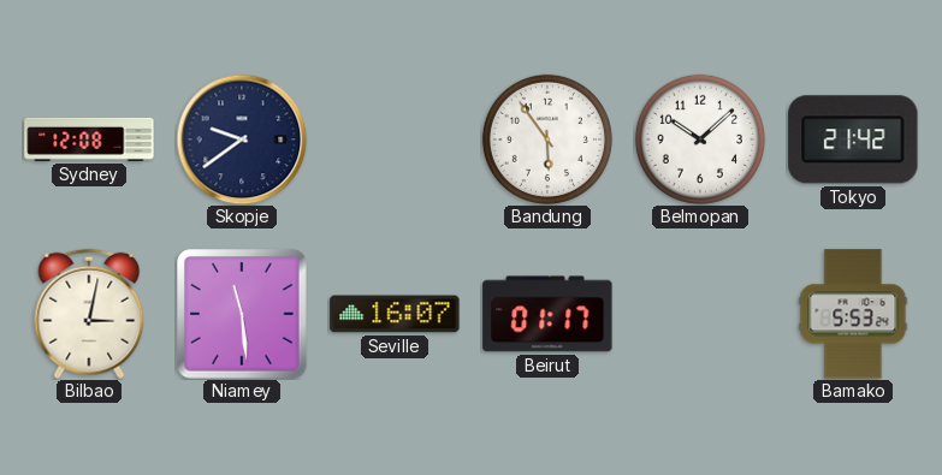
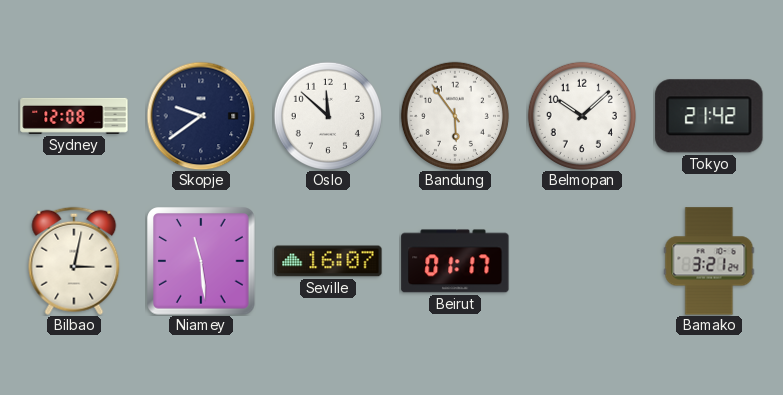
Oslo: none -> 11:52
Bamako: 5:53 -> 3:21
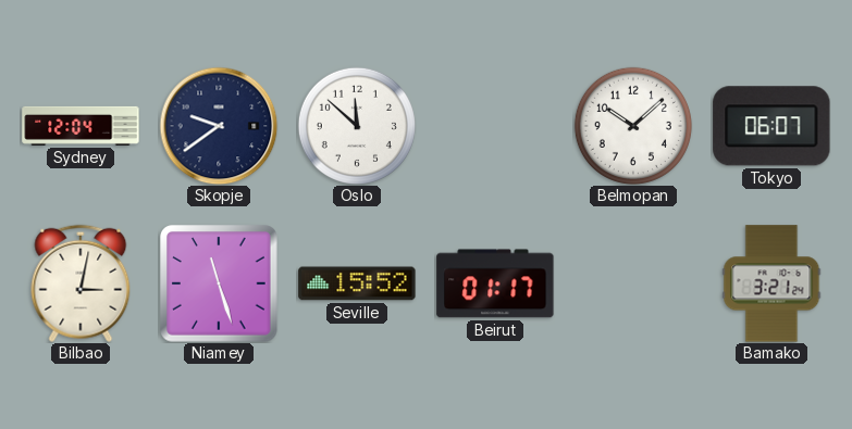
Sydney: 12:08 -> 12:04
Bandung: 5:54 -> none
Tokyo: 21:42 -> 06:07
Niamey: 11:29 -> 11:27
Seville: 16:07 -> 15:52
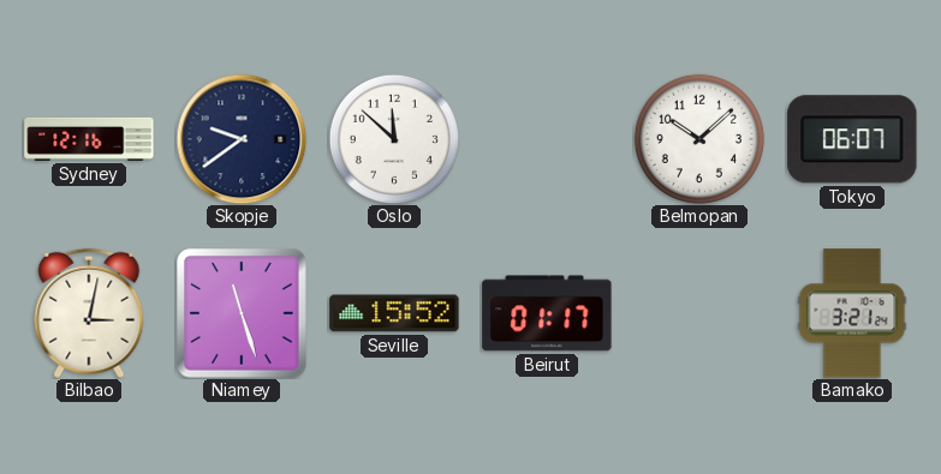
Sydney: 12:04 -> 12:16
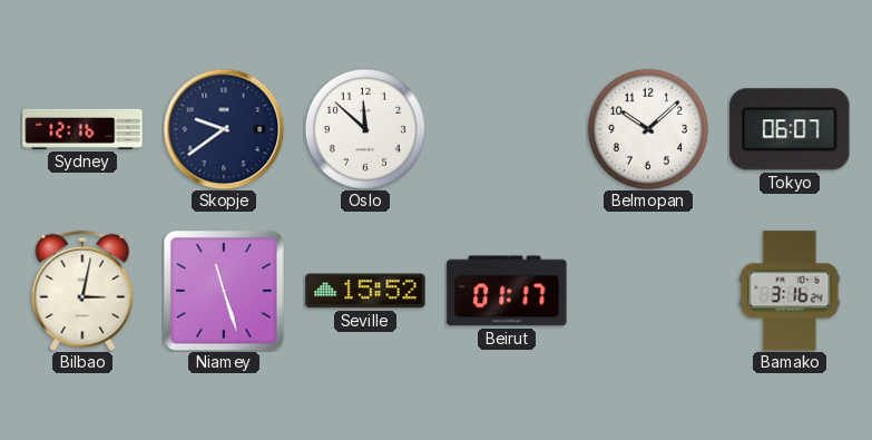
Bamako: 3:21 -> 3:16
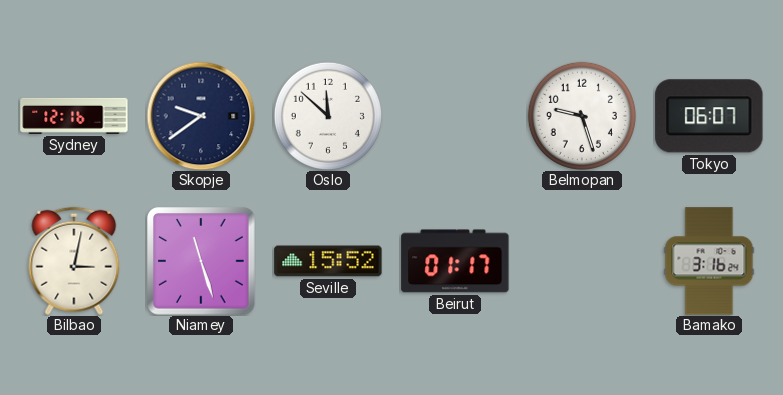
Belmopan: 10:08 -> 9:27
